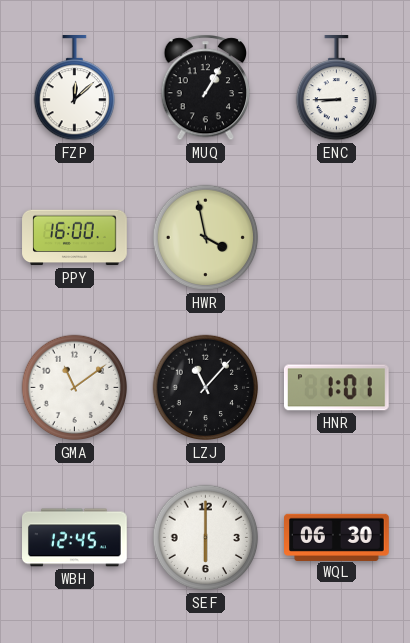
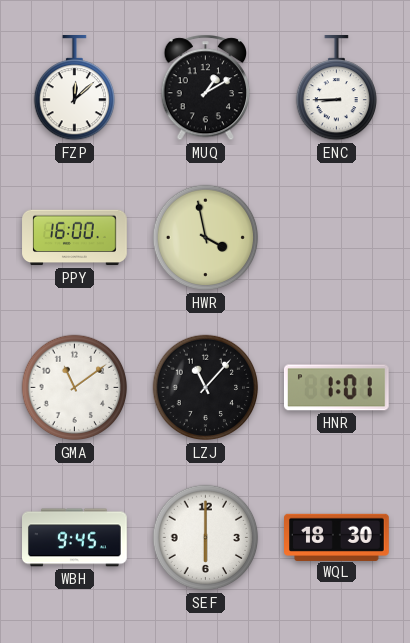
MUQ: 1:05 -> 1:10
WBH: 12:45 -> 9:45
WQL: 06:30 -> 18:30
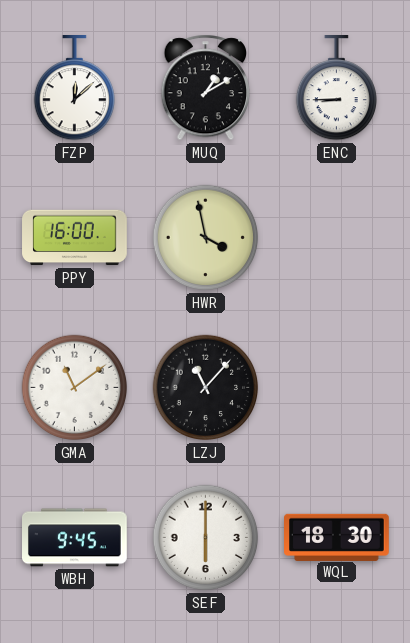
HNR: 1:01 -> none
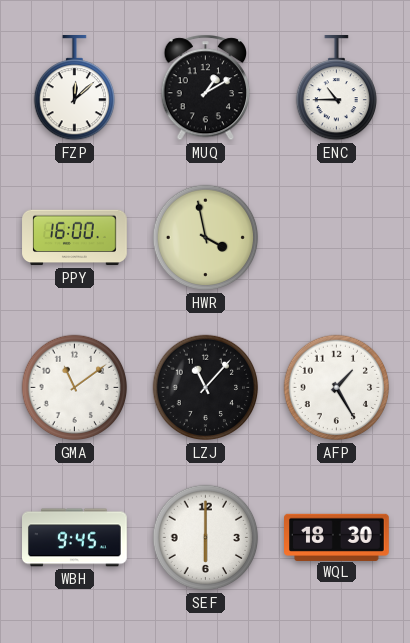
ENC: 8:45 -> 10:45
AFP: none -> 1:25
